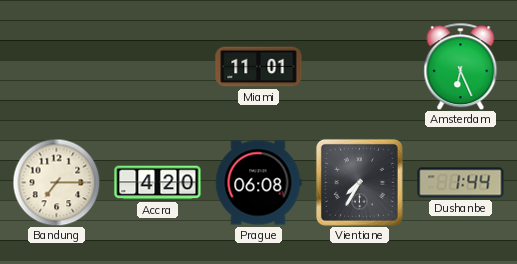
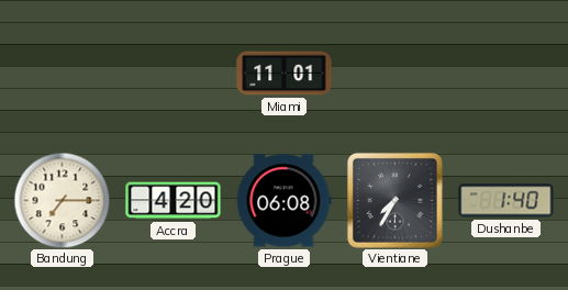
Amsterdam: 6:26 -> none
Dushanbe: 1:44 -> 1:40
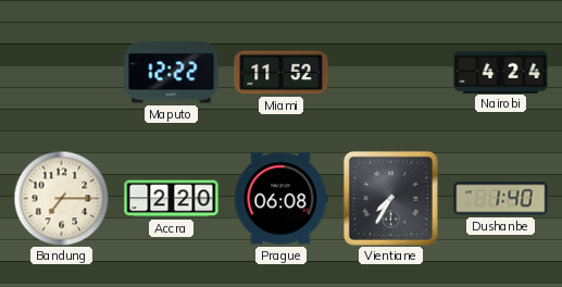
Maputo: none -> 12:22
Miami: 11:01 -> 11:52
Nairobi: none -> 4:24
Accra: 4:20 -> 2:20
